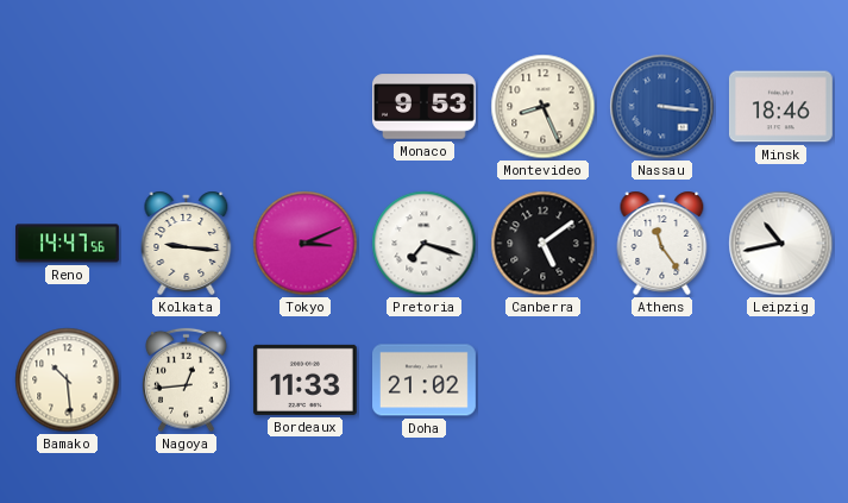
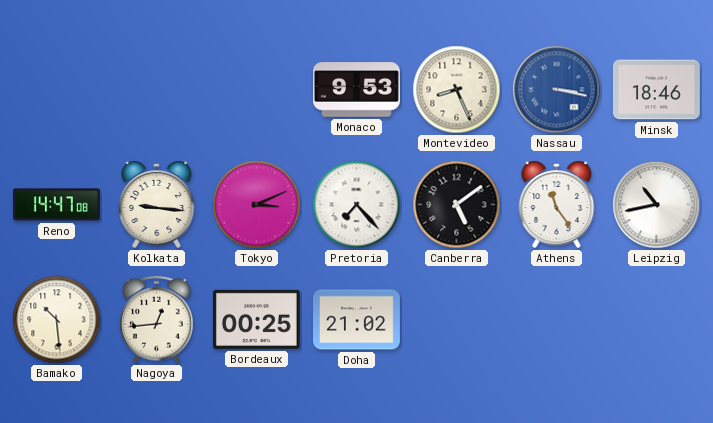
Nassau: 3:16 -> 3:17
Reno: 14:47:56 -> 14:47:08
Pretoria: 7:18 -> 7:23
Bordeaux: 11:33 -> 00:25
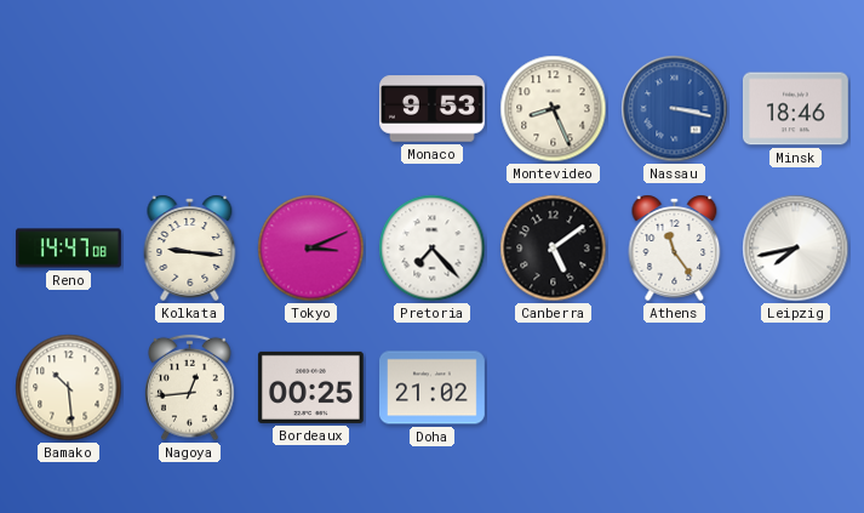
Leipzig: 10:43 -> 7:43
